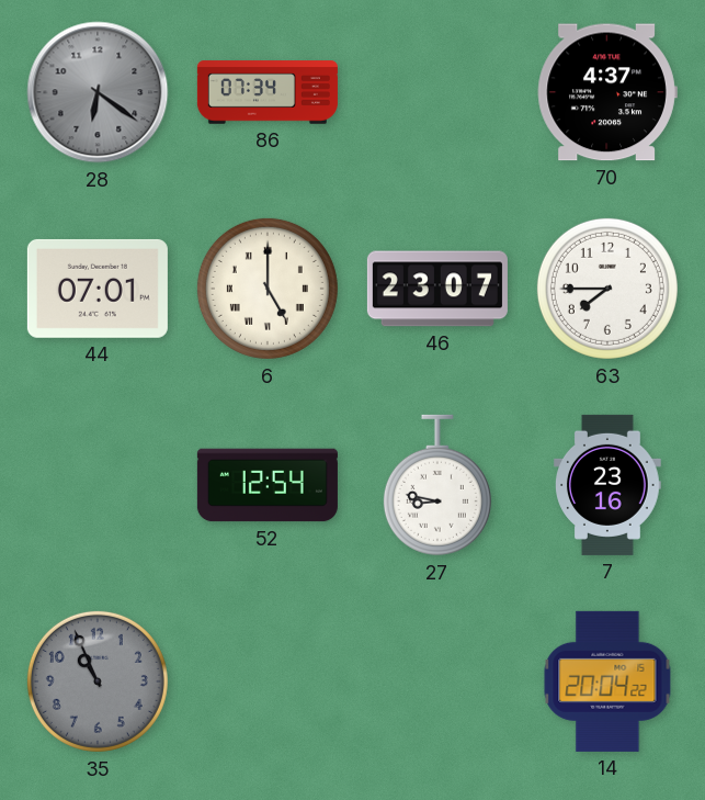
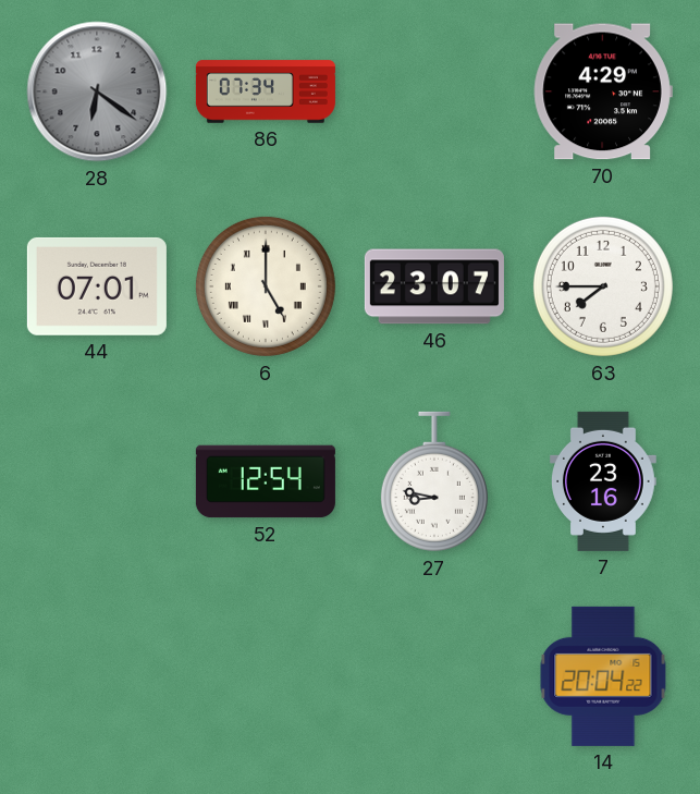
70: 4:37 -> 4:29
35: 10:56 -> none
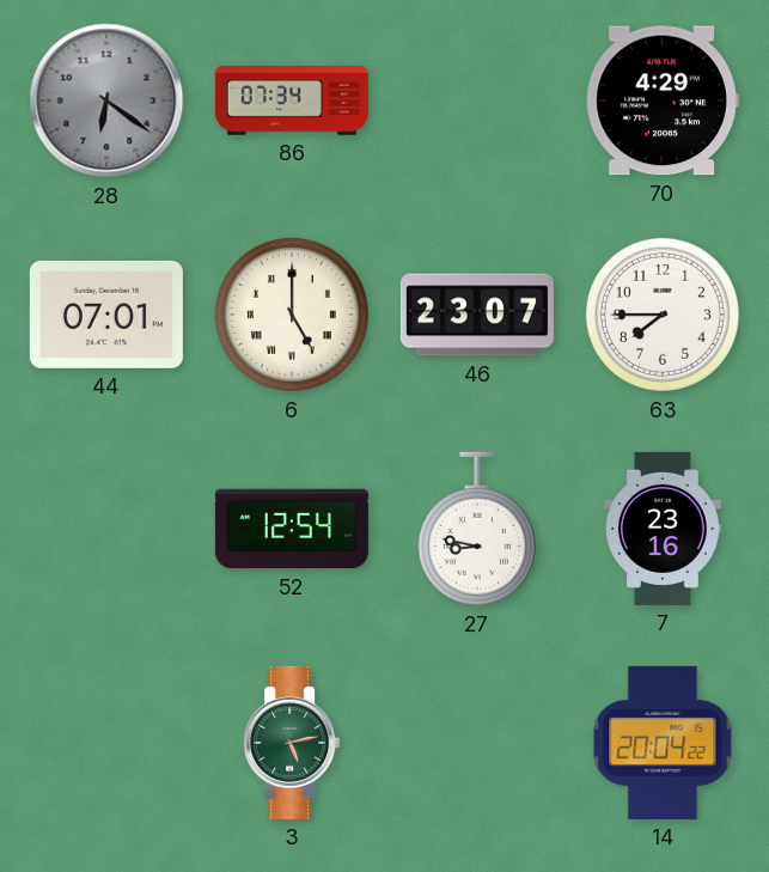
3: none -> 5:13
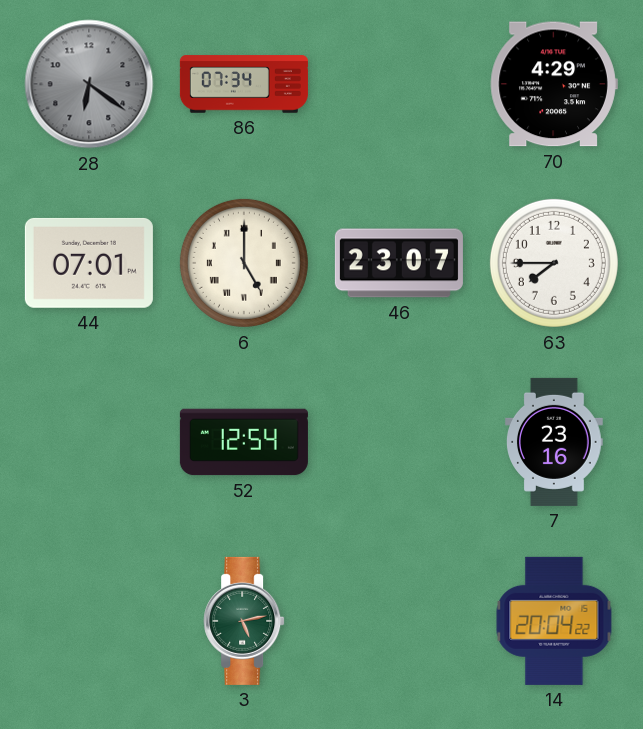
27: 8:47 -> none
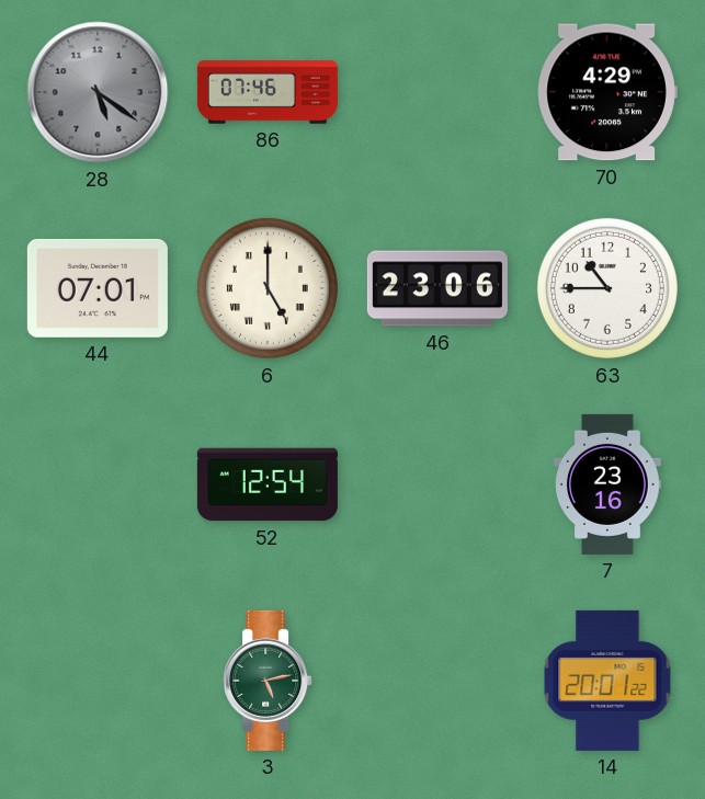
28: 6:21 -> 5:21
86: 07:34 -> 07:46
46: 23:07 -> 23:06
63: 7:45 -> 10:45
14: 20:04 -> 20:01
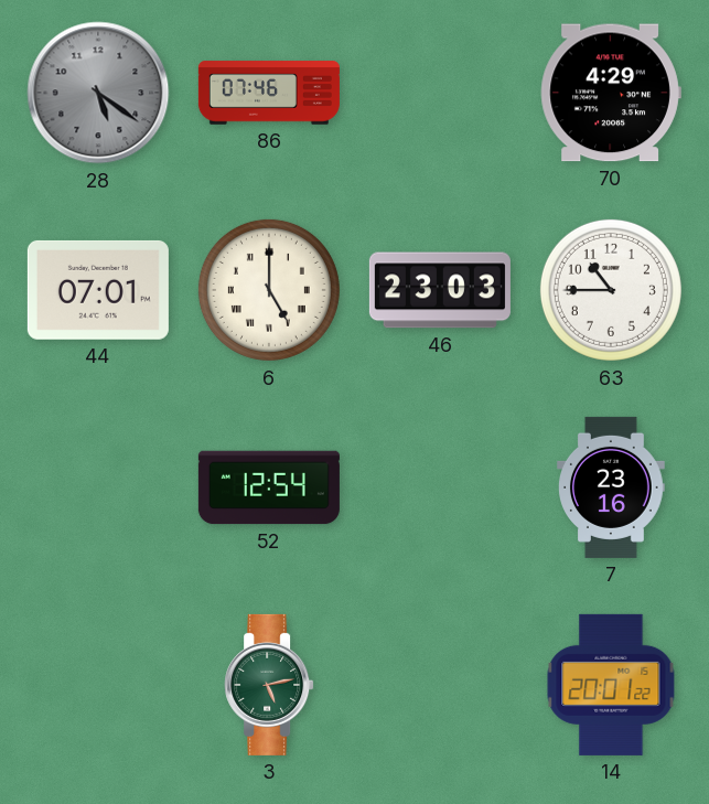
46: 23:06 -> 23:03
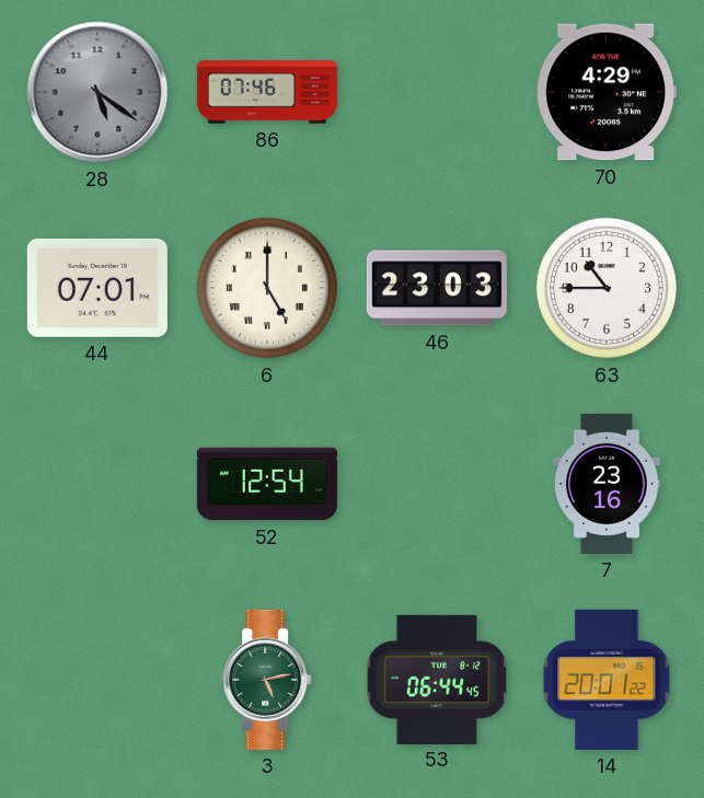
53: none -> 06:44
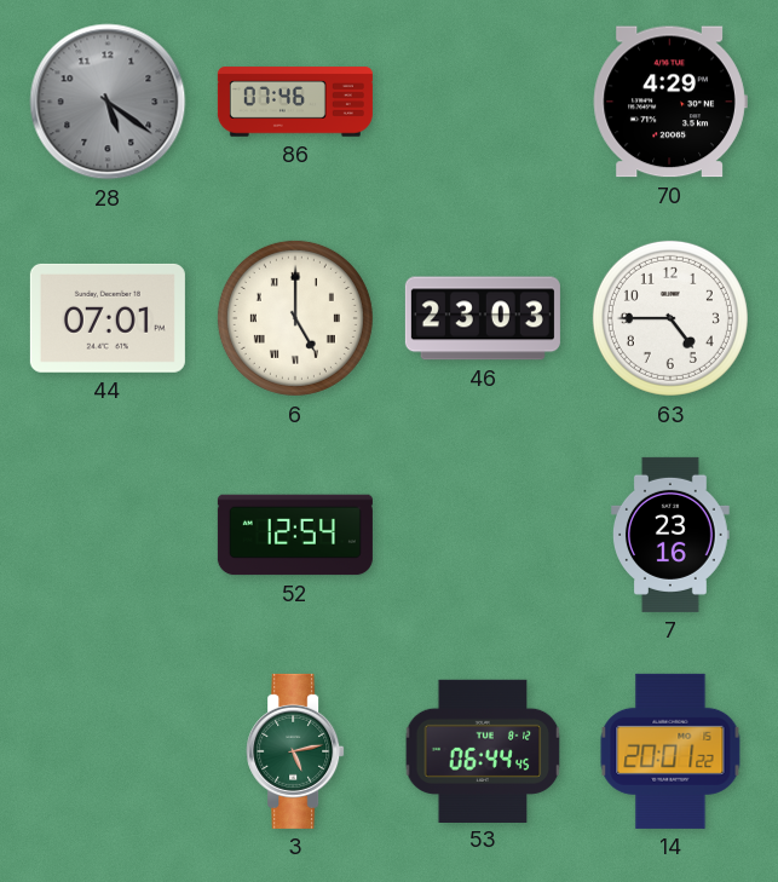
63: 10:45 -> 4:45
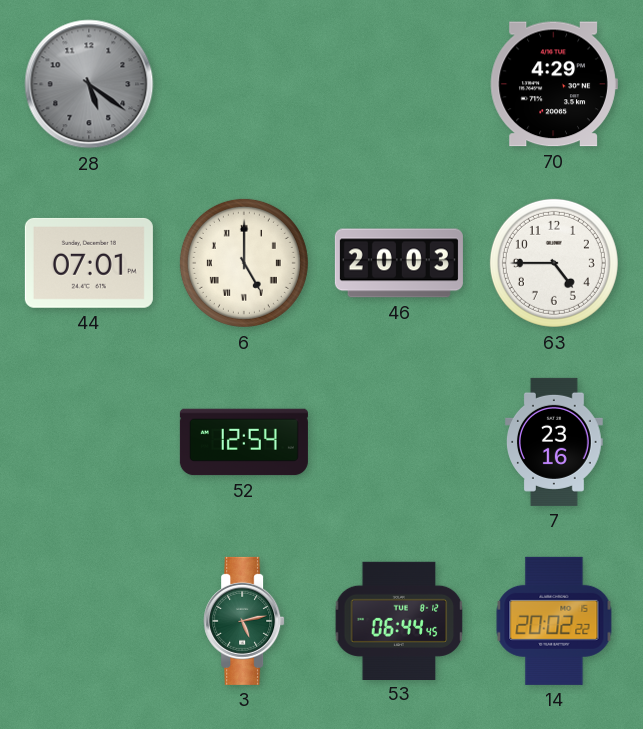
86: 07:46 -> none
46: 23:03 -> 20:03
14: 20:01 -> 20:02
